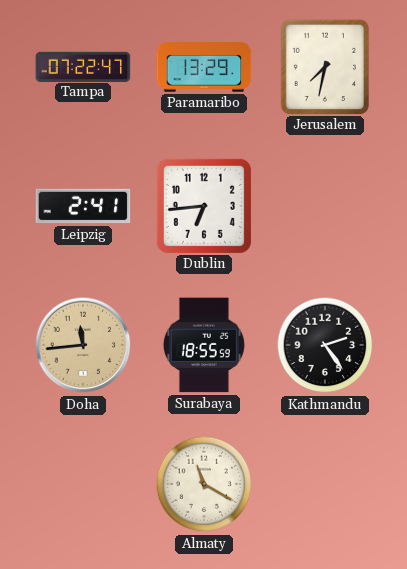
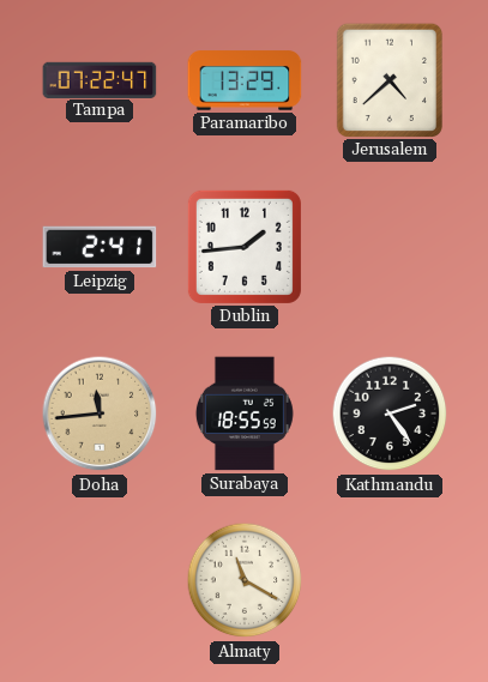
Jerusalem: 7:32 -> 4:38
Dublin: 6:44 -> 1:44
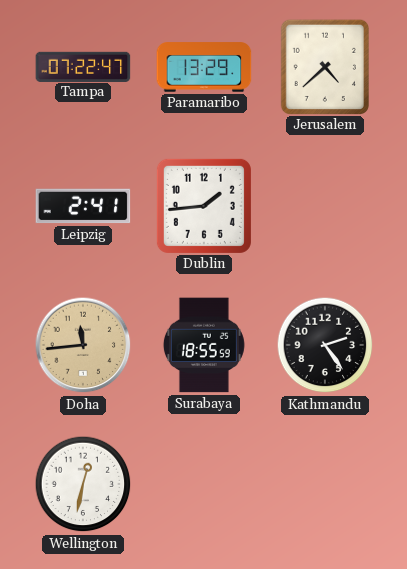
Wellington: none -> 12:32
Almaty: 11:20 -> none
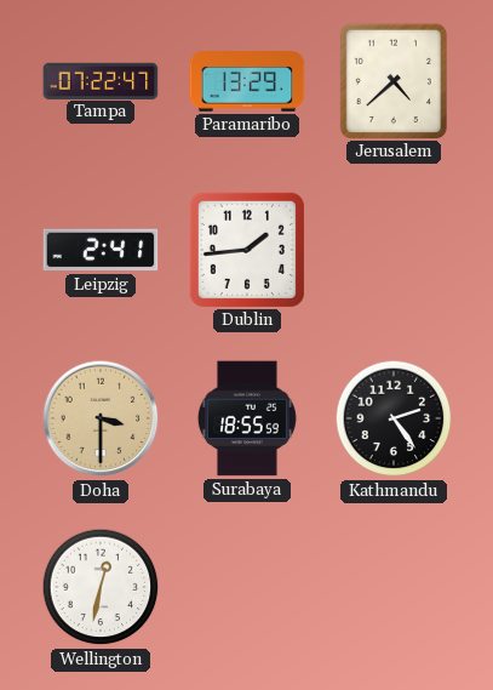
Doha: 11:44 -> 3:30
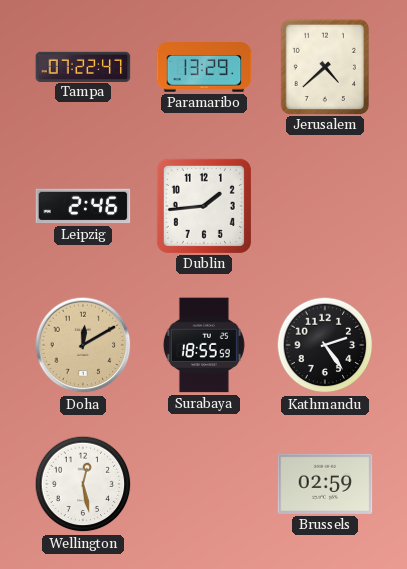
Leipzig: 2:41 -> 2:46
Doha: 3:30 -> 12:10
Wellington: 12:32 -> 12:28
Brussels: none -> 02:59
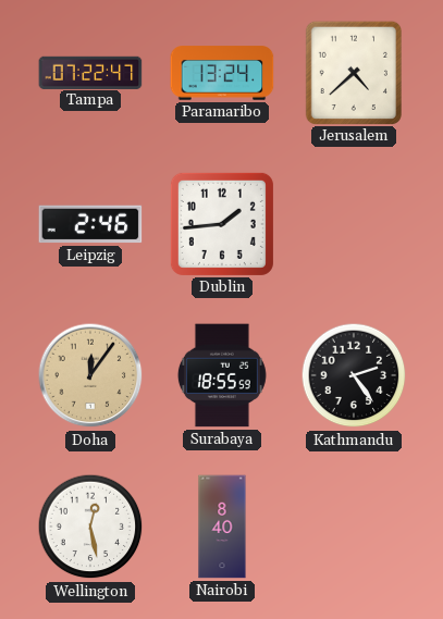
Paramaribo: 13:29 -> 13:24
Doha: 12:10 -> 12:06
Nairobi: none -> 8:40
Brussels: 02:59 -> none
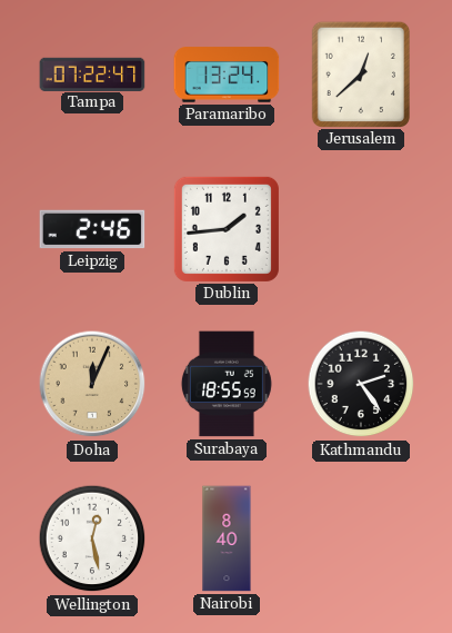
Jerusalem: 4:38 -> 12:38
Doha: 12:06 -> 12:04
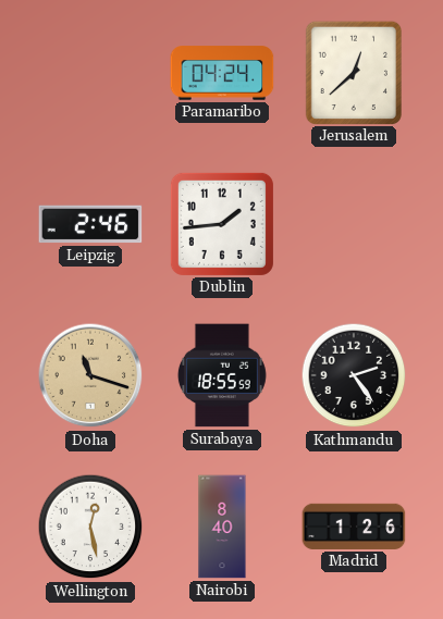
Tampa: 07:22 -> none
Paramaribo: 13:24 -> 04:24
Doha: 12:04 -> 11:18
Madrid: none -> 1:26
